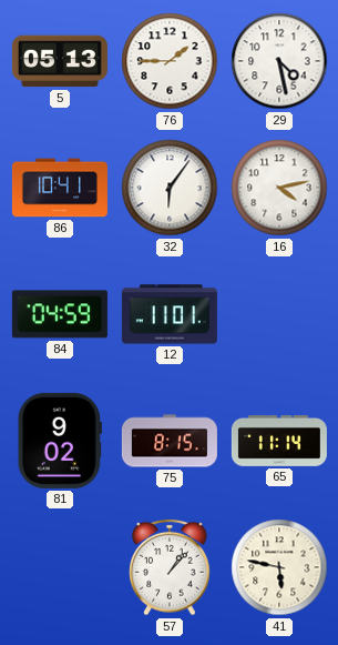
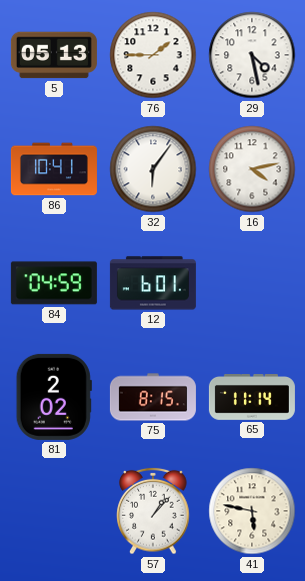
12: 11:01 -> 6:01
81: 9:02 -> 2:02
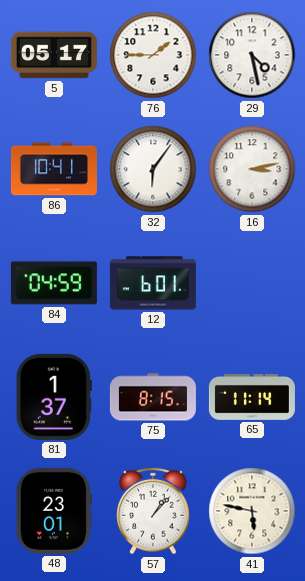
5: 05:13 -> 05:17
16: 4:13 -> 3:13
81: 2:02 -> 1:37
48: none -> 23:01
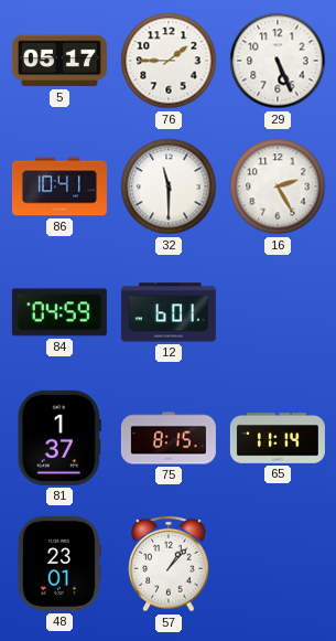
29: 4:28 -> 5:26
32: 6:06 -> 11:30
16: 3:13 -> 2:25
41: 5:47 -> none
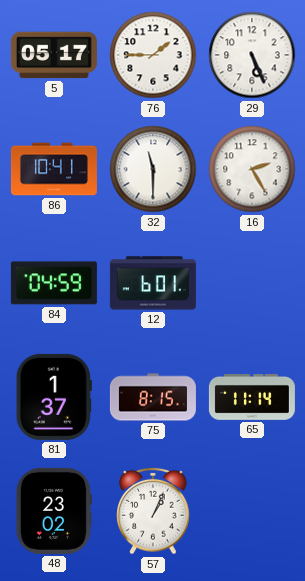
48: 23:01 -> 23:02
57: 1:07 -> 1:04
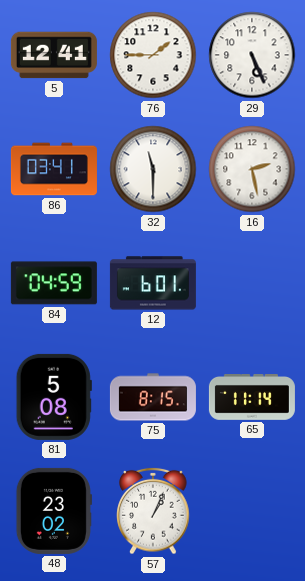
5: 05:17 -> 12:41
86: 10:41 -> 03:41
16: 2:25 -> 2:28
81: 1:37 -> 5:08
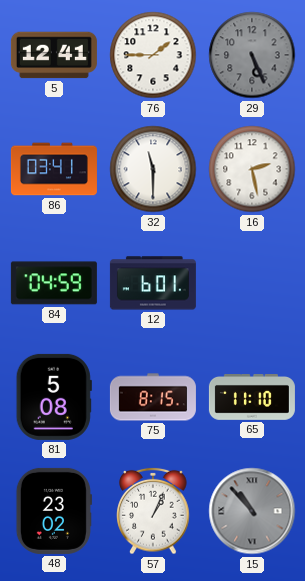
29 dial: white -> grey
65: 11:14 -> 11:10
15: none -> 10:53
